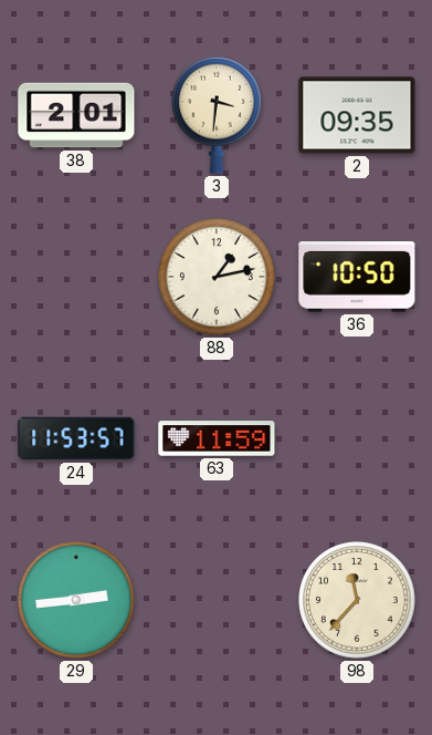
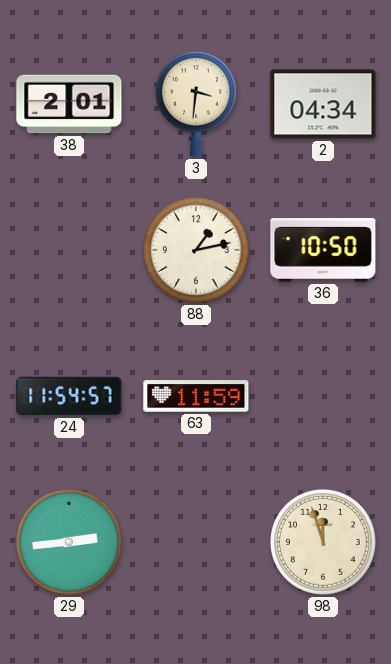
2: 09:35 -> 04:34
24: 11:53 -> 11:54
98: 11:37 -> 11:57
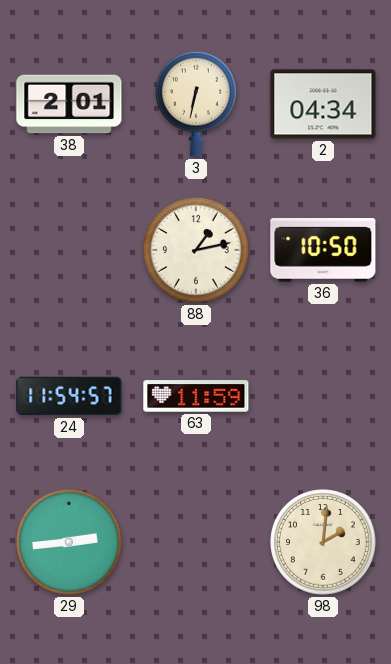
3: 3:31 -> 6:32
98: 11:57 -> 2:01
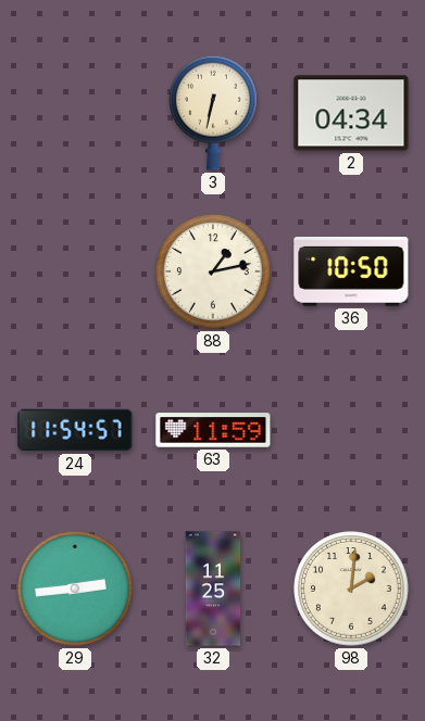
38: 2:01 -> none
32: none -> 11:25
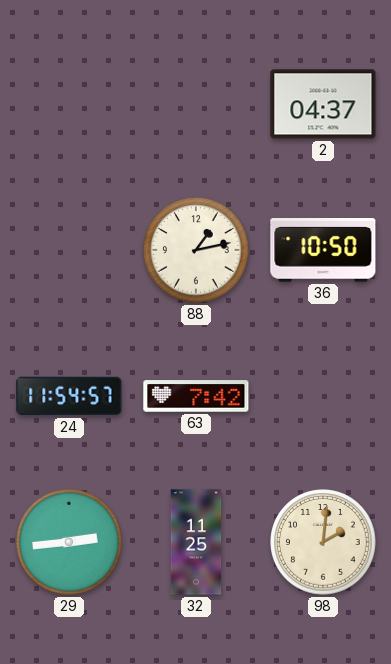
3: 6:32 -> none
2: 04:34 -> 04:37
63: 11:59 -> 7:42
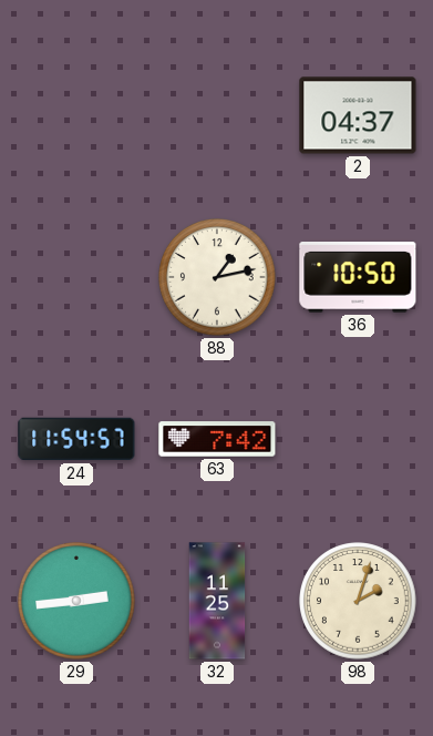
98: 2:01 -> 2:03
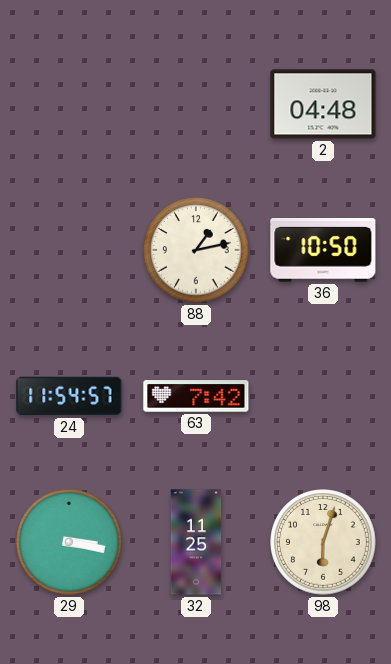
2: 04:37 -> 04:48
29: 2:44 -> 3:17
98: 2:03 -> 6:03
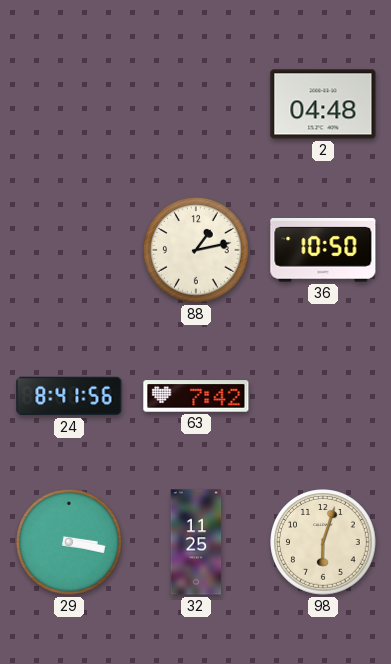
24: 11:54 -> 8:41
